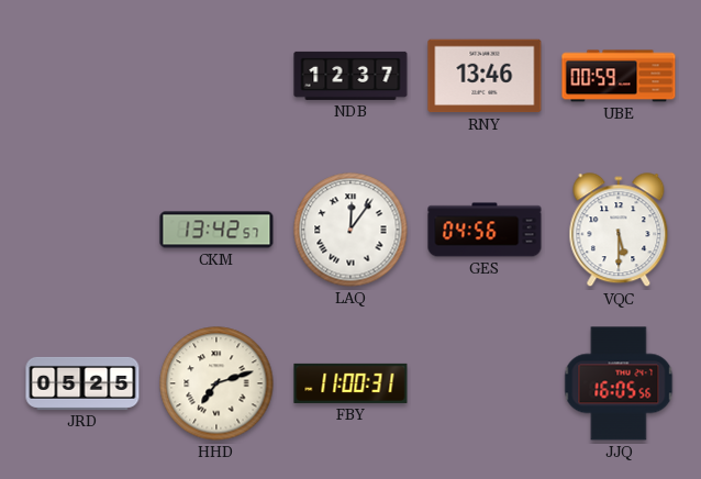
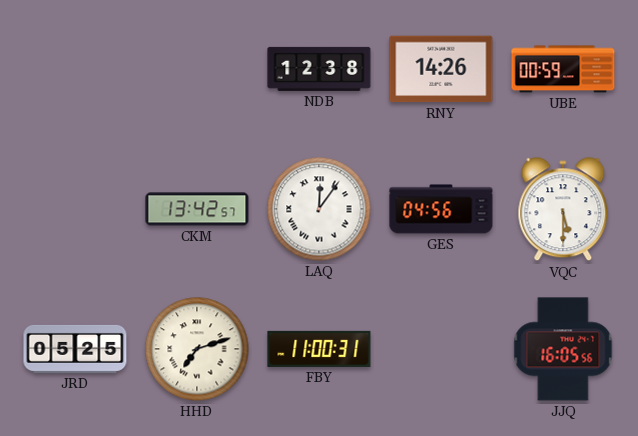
NDB: 12:37 -> 12:38
RNY: 13:46 -> 14:26
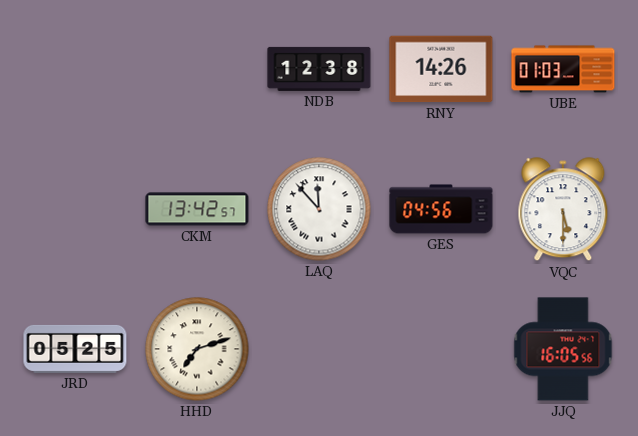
UBE: 00:59 -> 01:03
LAQ: 12:06 -> 11:53
FBY: 11:00 -> none
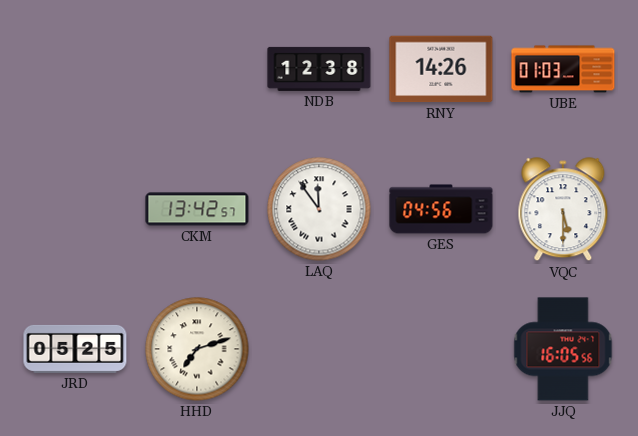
LAQ: 11:53 -> 11:54
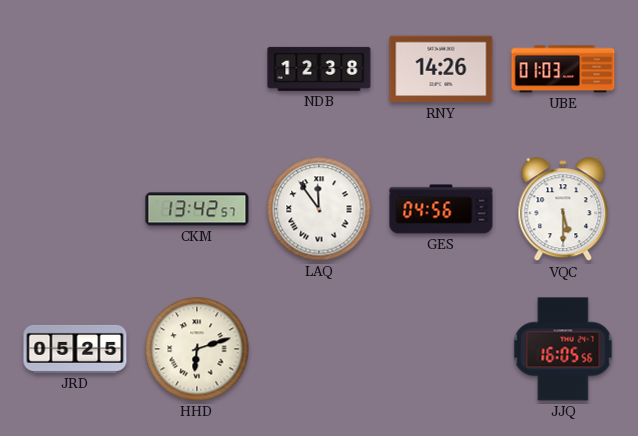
HHD: 7:12 -> 6:12
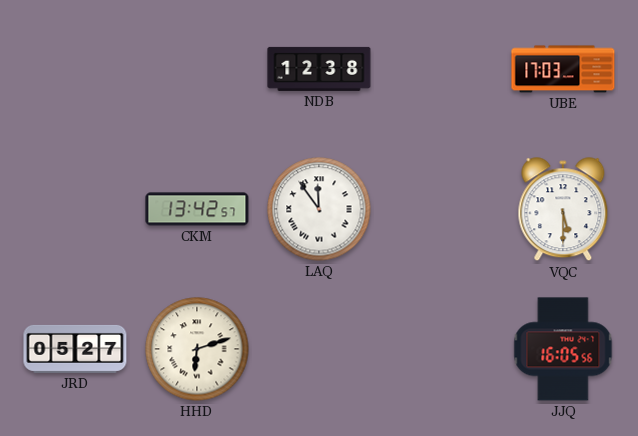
RNY: 14:26 -> none
UBE: 01:03 -> 17:03
GES: 04:56 -> none
JRD: 05:25 -> 05:27
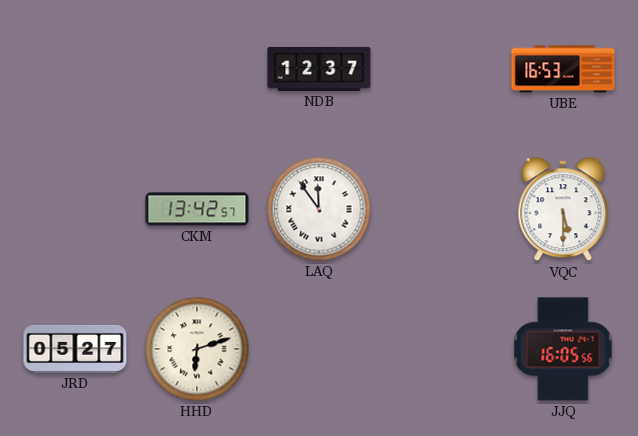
NDB: 12:38 -> 12:37
UBE: 17:03 -> 16:53
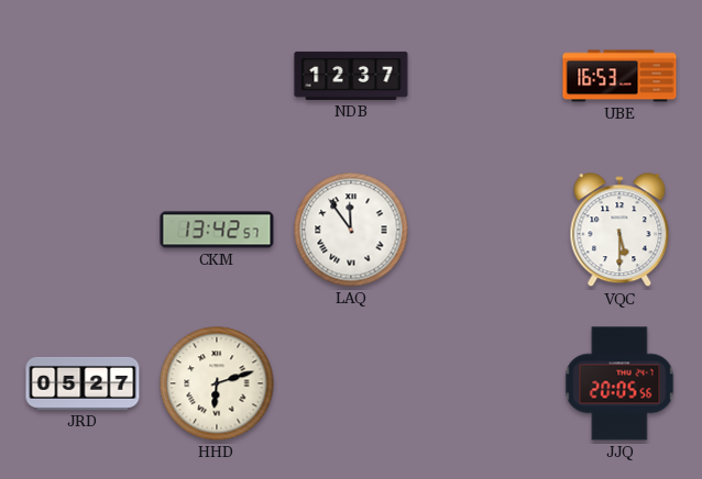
JJQ: 16:05 -> 20:05
